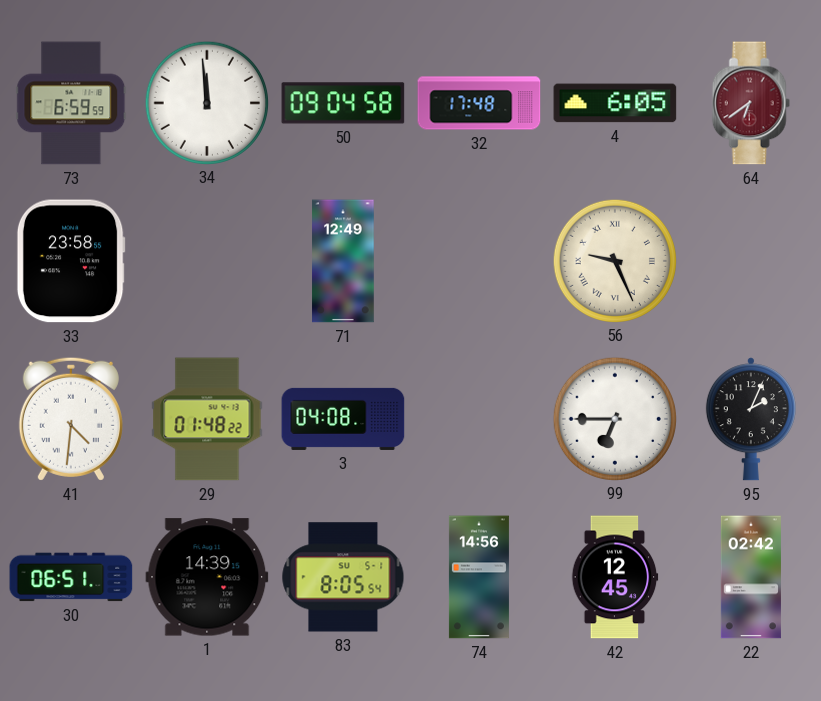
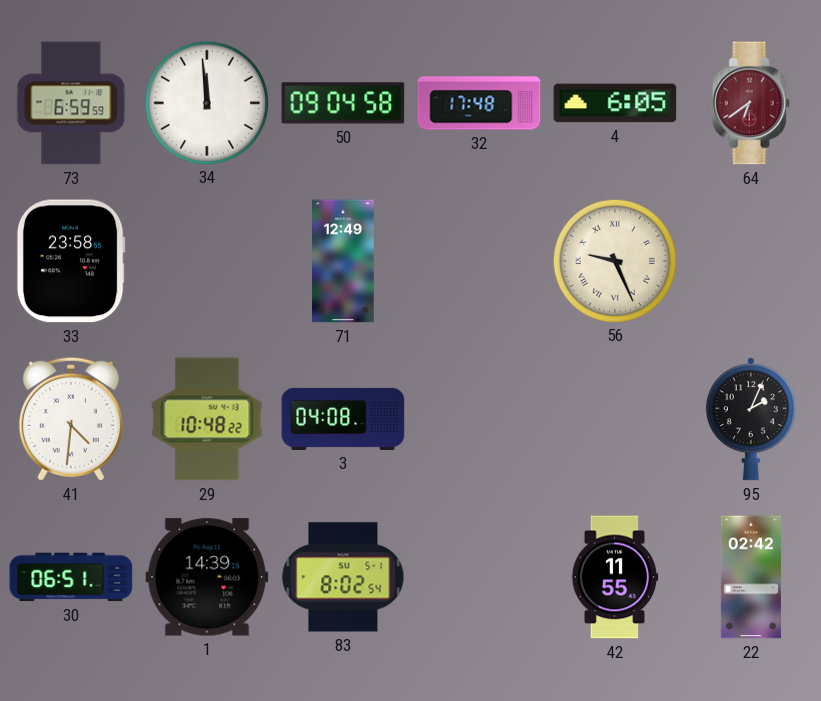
29: 01:48 -> 10:48
99: 6:45 -> none
83: 8:05 -> 8:02
74: 14:56 -> none
42: 12:45 -> 11:55
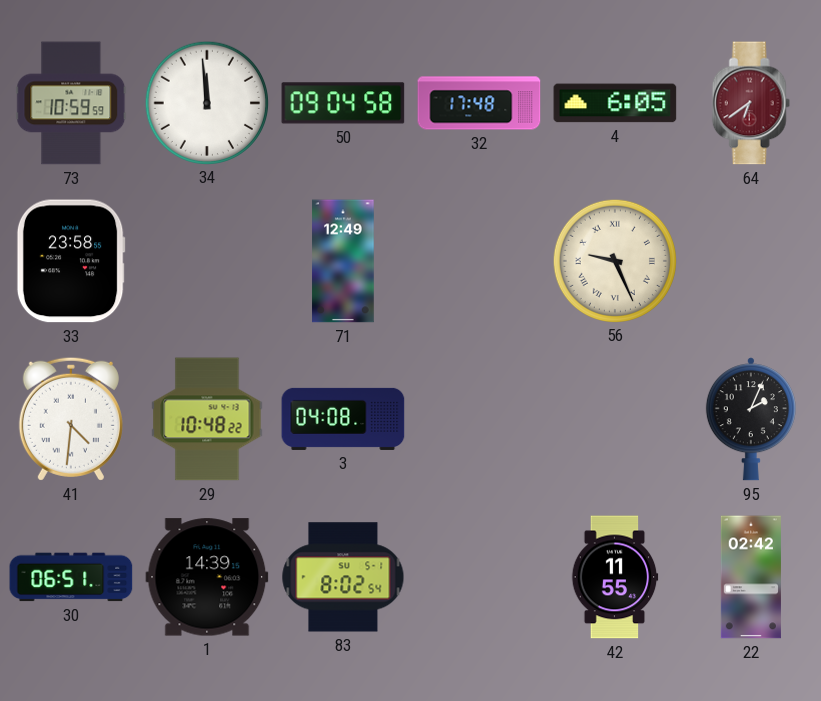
73: 6:59 -> 10:59
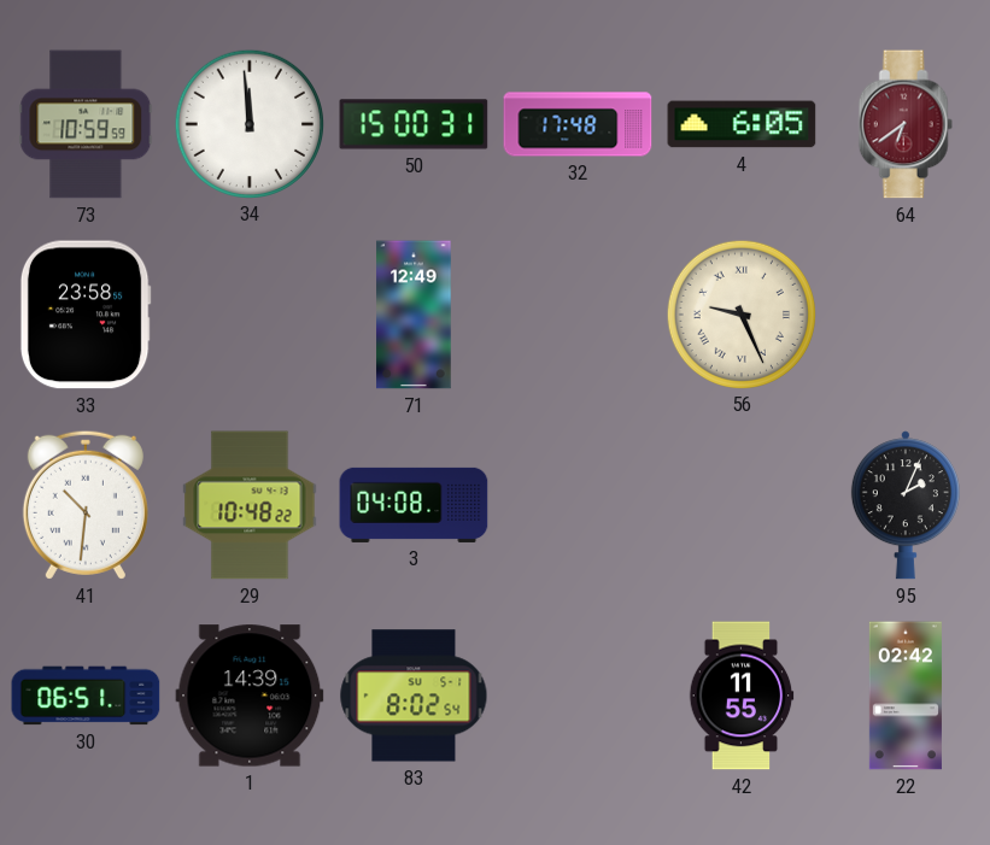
50: 09:04 -> 15:00
41: 4:31 -> 10:31
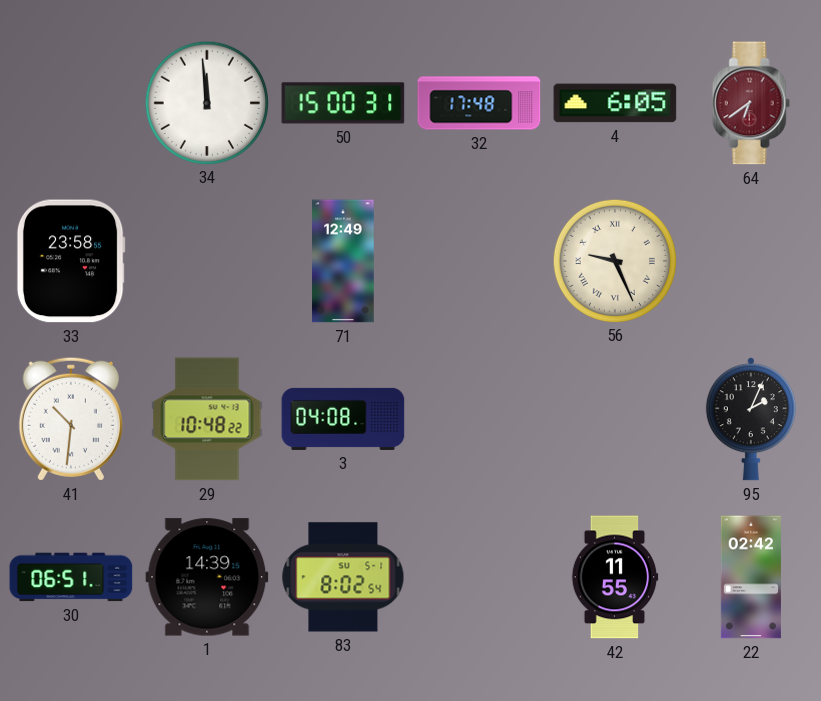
73: 10:59 -> none
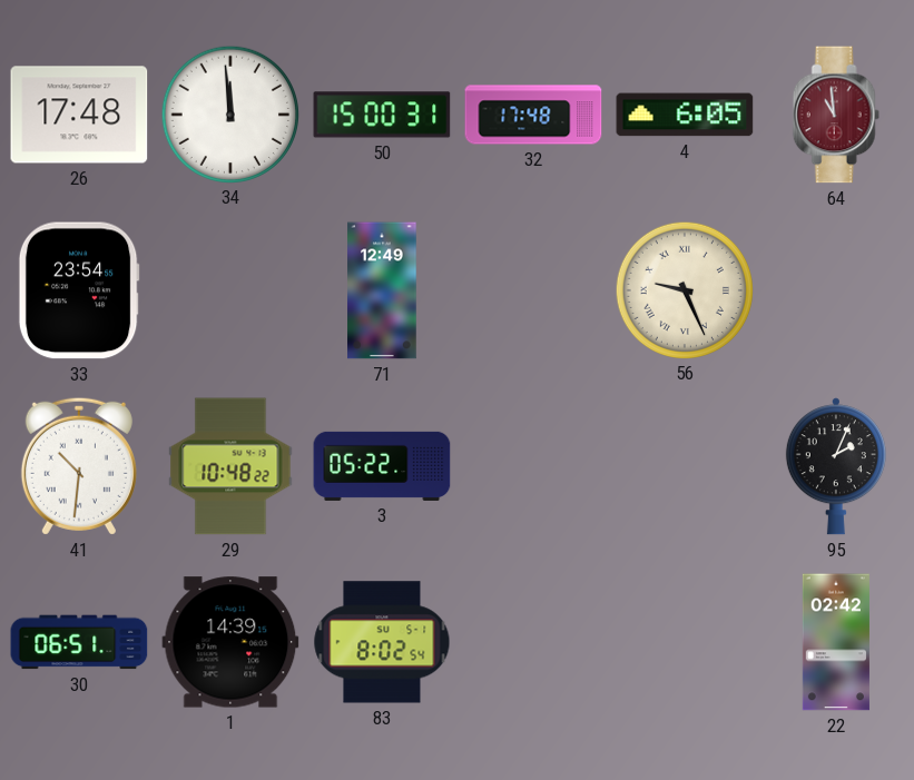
26: none -> 17:48
64: 6:39 -> 10:59
33: 23:58 -> 23:54
3: 04:08 -> 05:22
42: 11:55 -> none
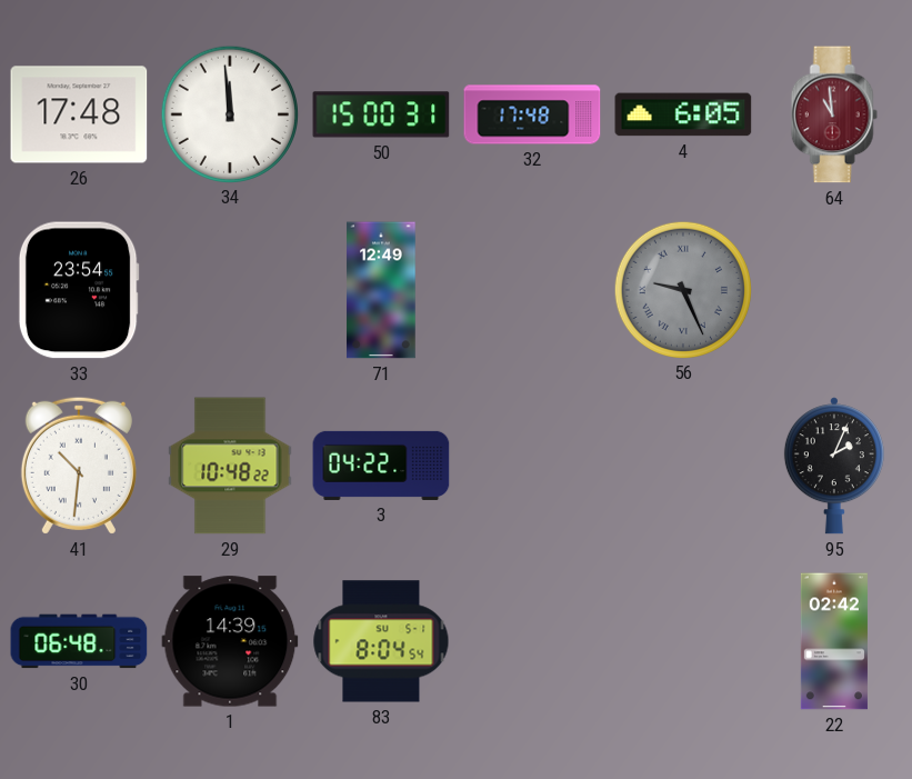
56 dial: cream -> grey
3: 05:22 -> 04:22
30: 06:51 -> 06:48
83: 8:02 -> 8:04
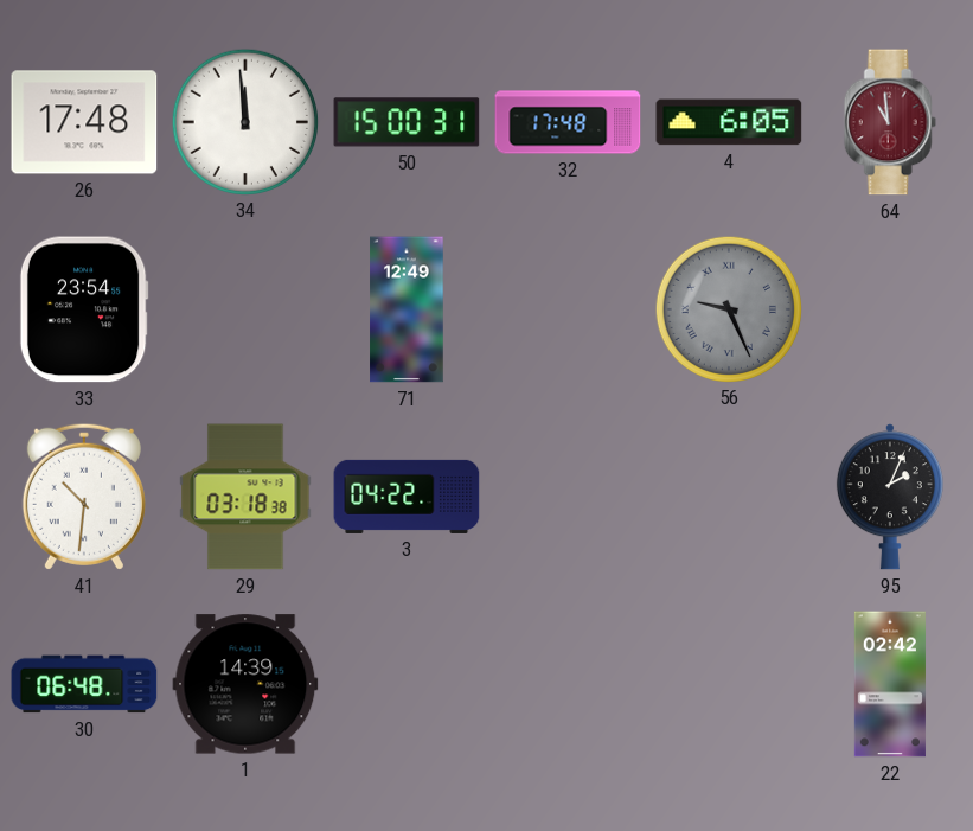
29: 10:48 -> 03:18
83: 8:04 -> none
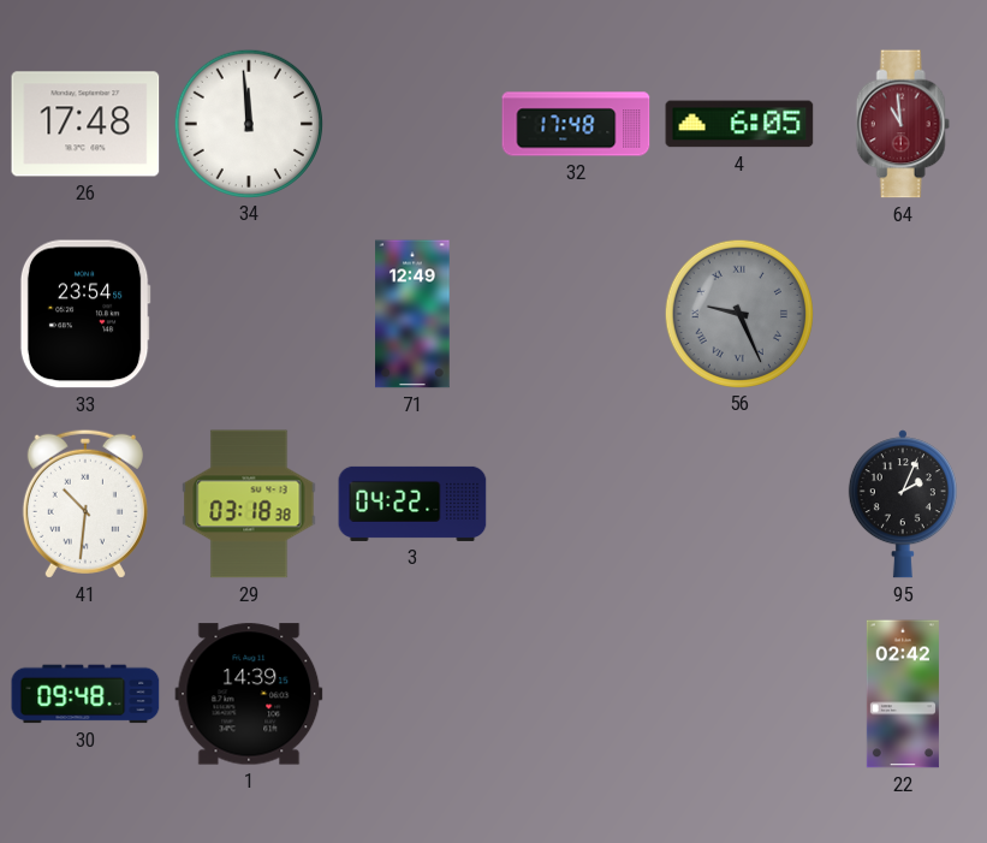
50: 15:00 -> none
30: 06:48 -> 09:48
